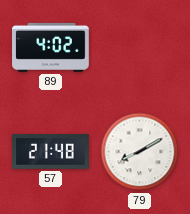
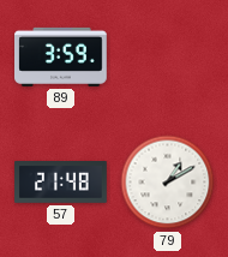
89: 4:02 -> 3:59
79: 8:10 -> 1:10
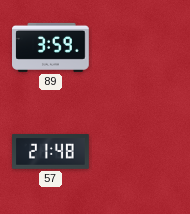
79: 1:10 -> none
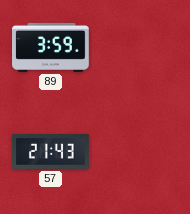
57: 21:48 -> 21:43
